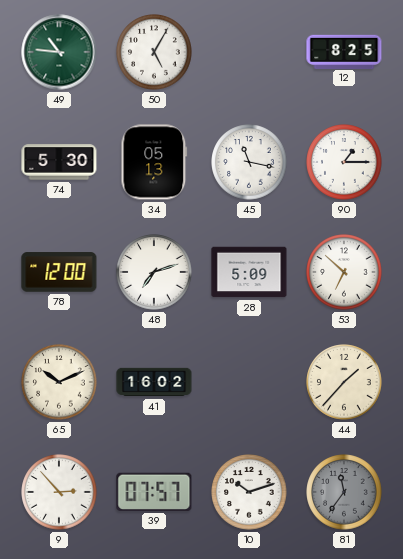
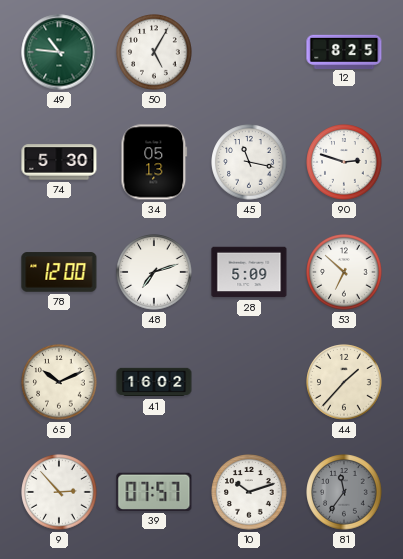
90: 1:15 -> 2:48
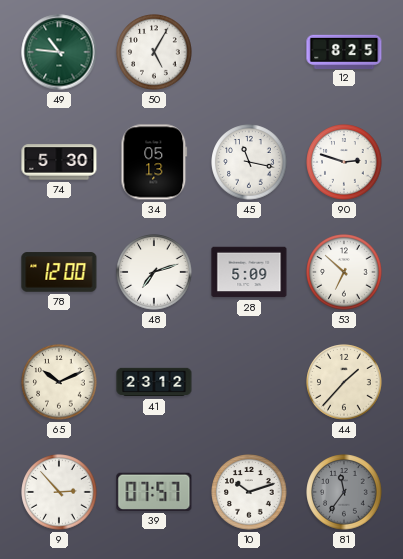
41: 16:02 -> 23:12
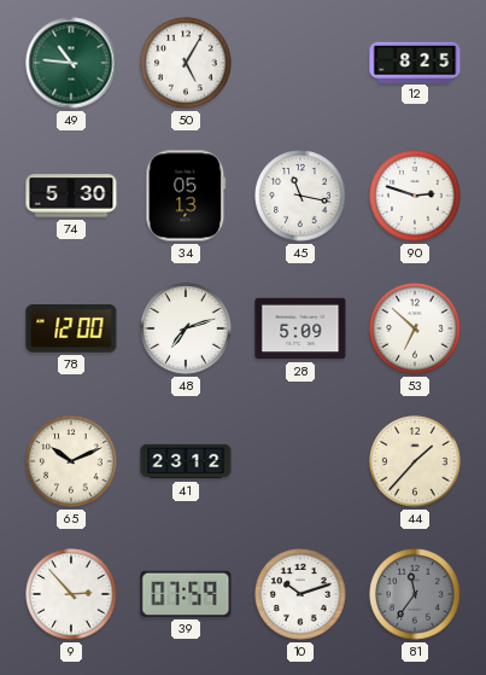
39: 07:57 -> 07:59
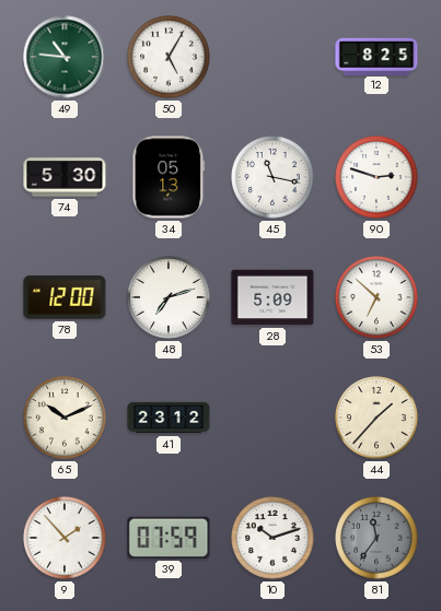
9: 2:53 -> 1:53
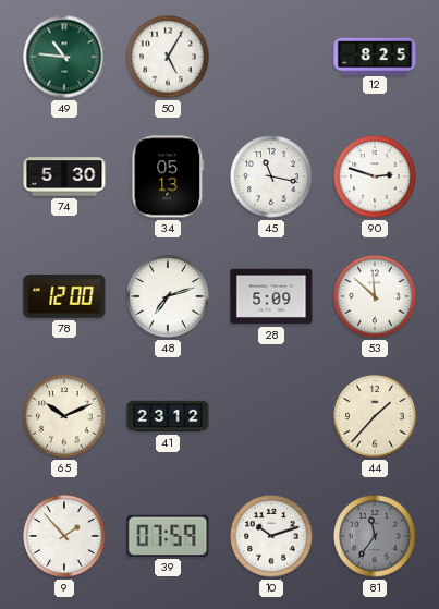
53: 6:52 -> 11:52
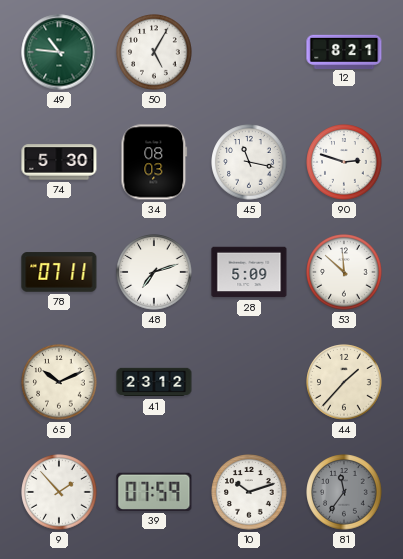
12: 8:25 -> 8:21
34: 05:13 -> 08:03
78: 12:00 -> 07:11
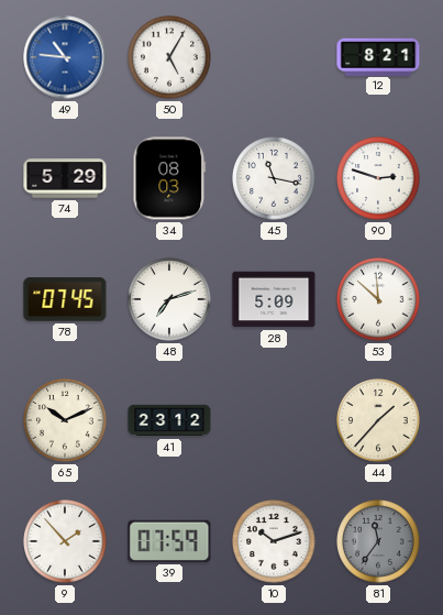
49 dial: green -> blue
74: 5:30 -> 5:29
78: 07:11 -> 07:45
